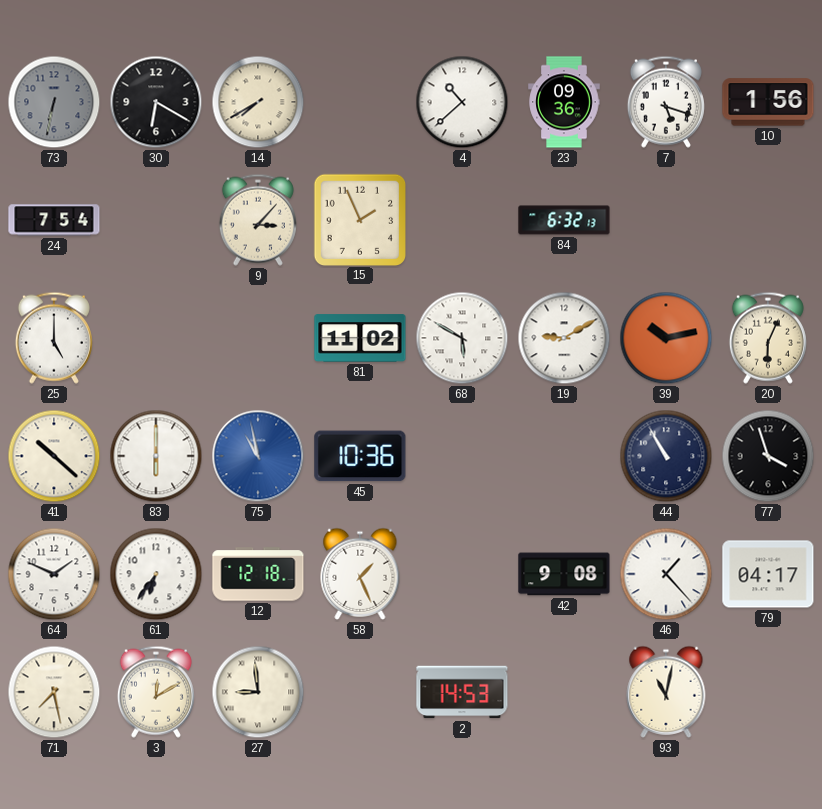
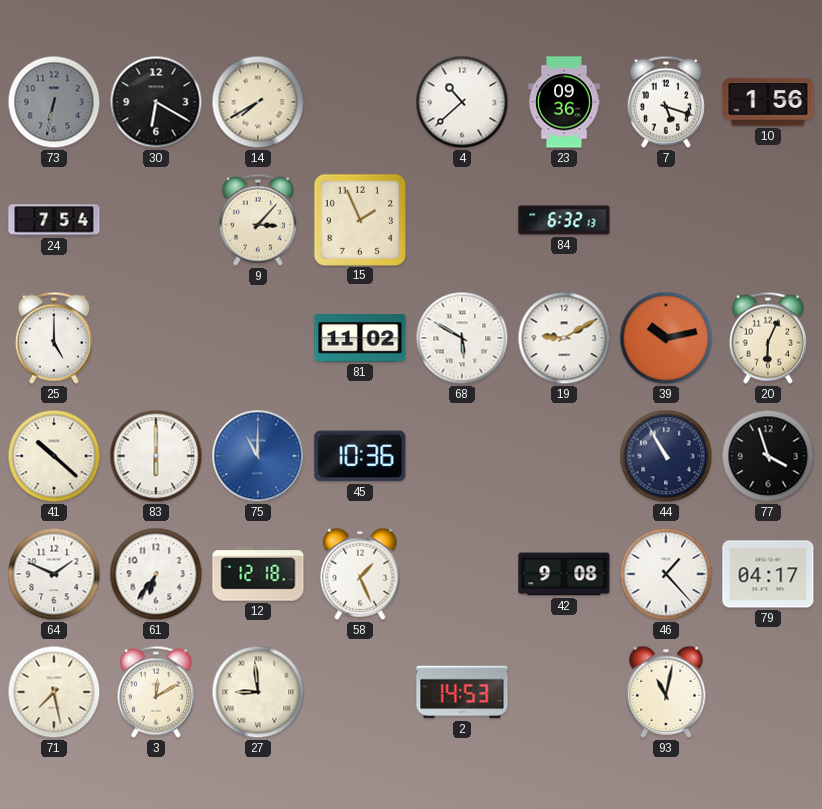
75: 10:58 -> 11:00
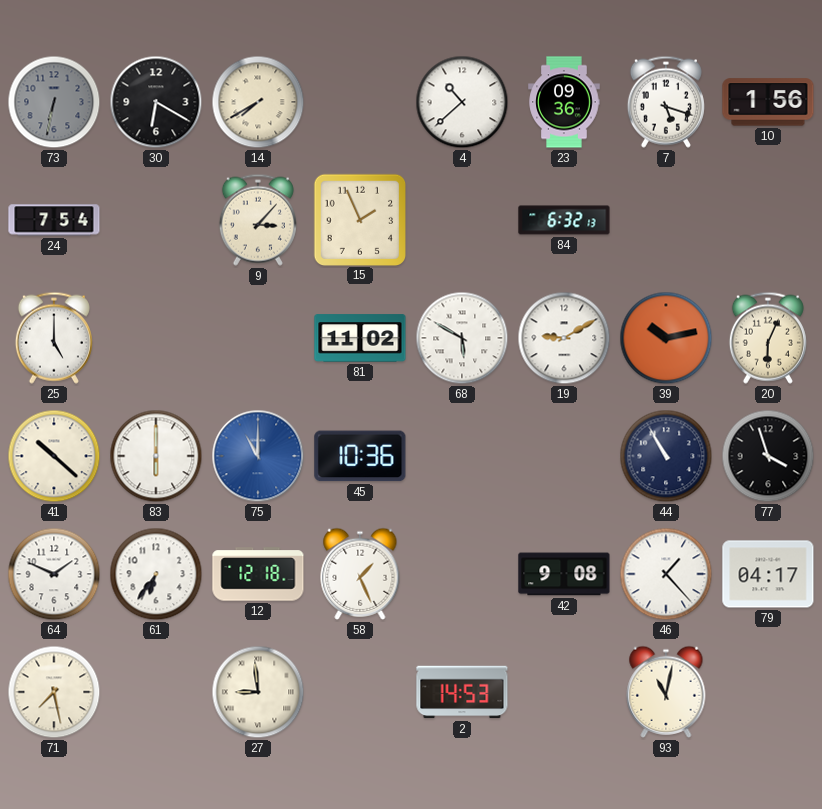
3: 12:10 -> none
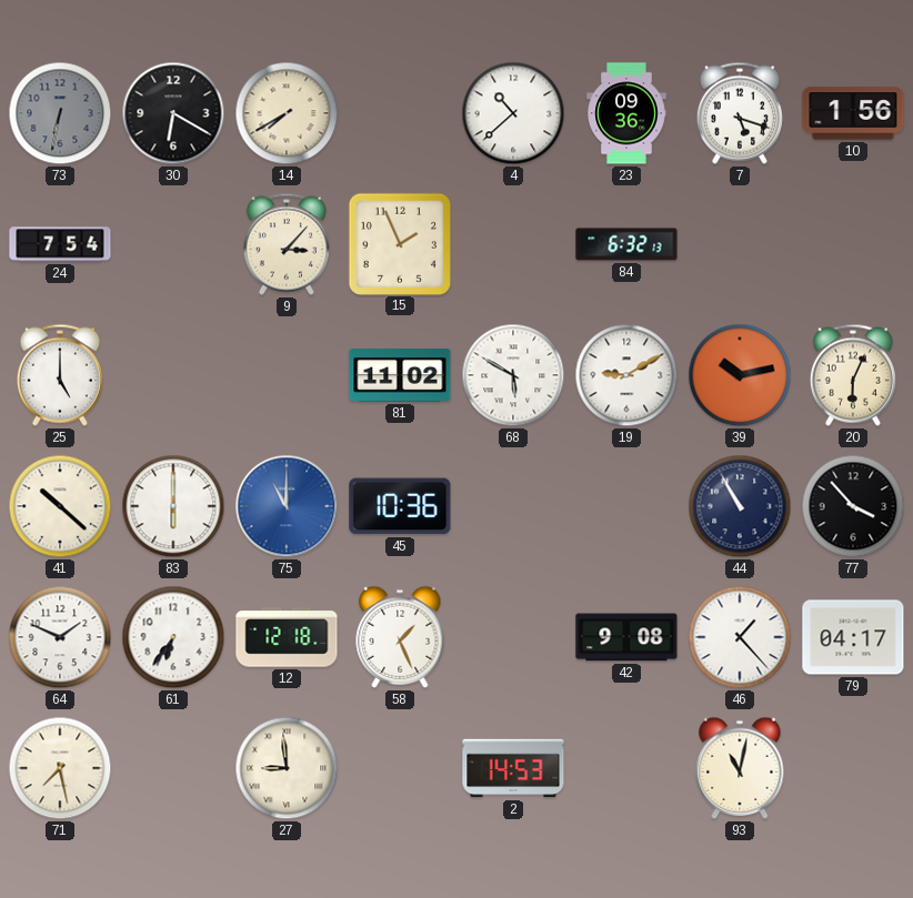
77: 3:57 -> 3:53
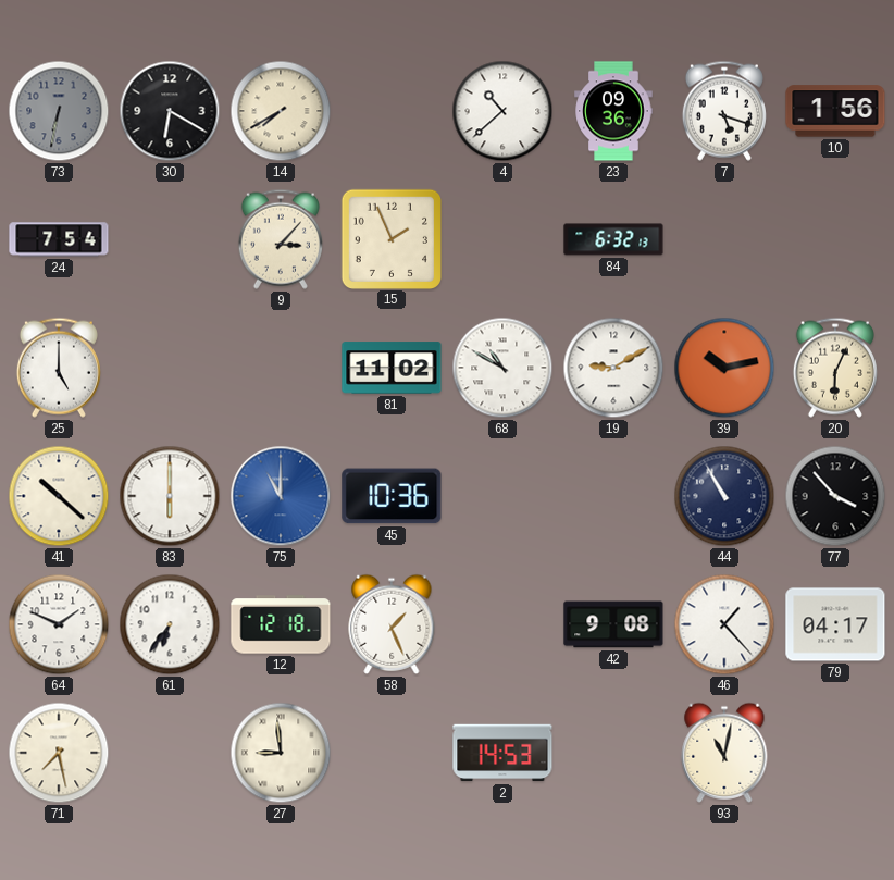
68: 5:50 -> 10:50
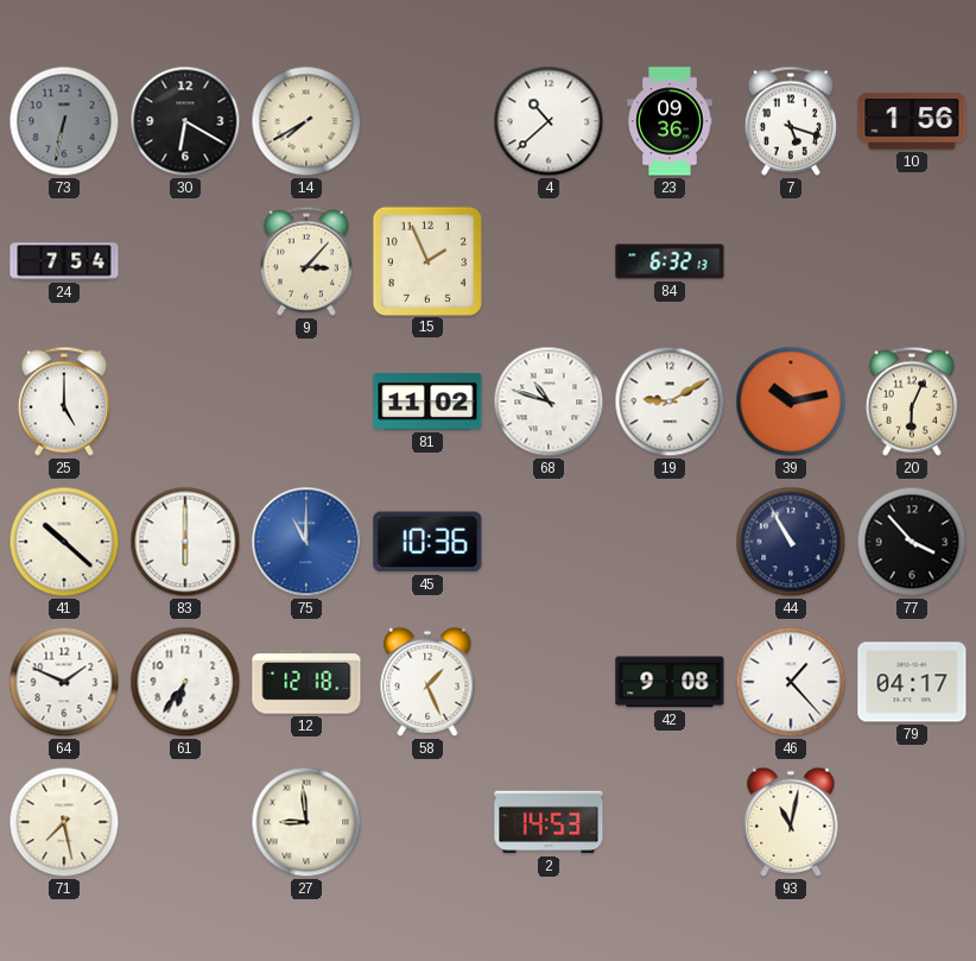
68: 10:50 -> 10:48
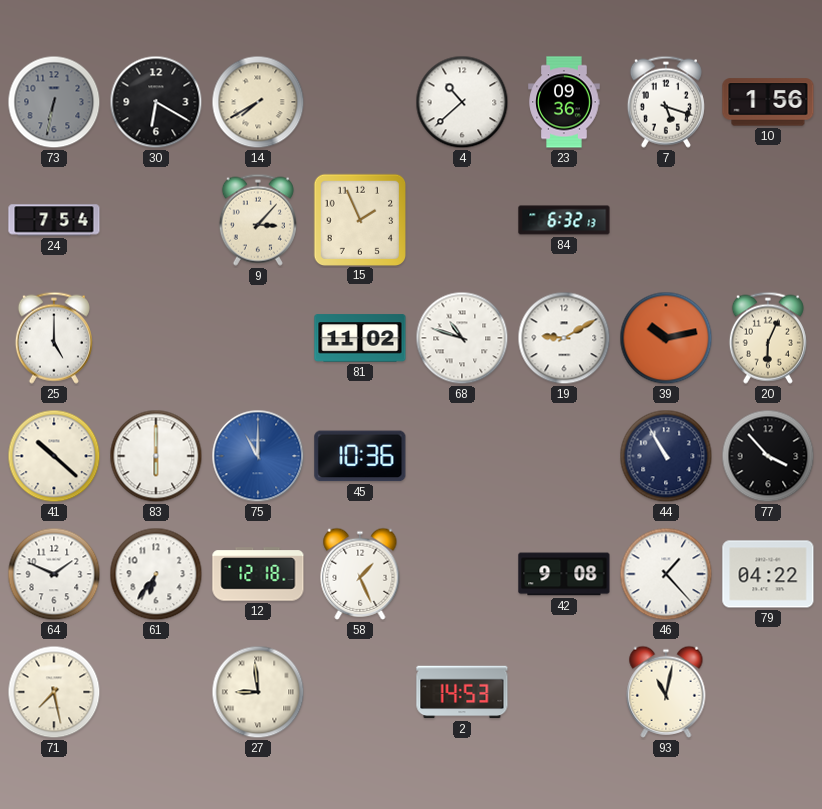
79: 04:17 -> 04:22
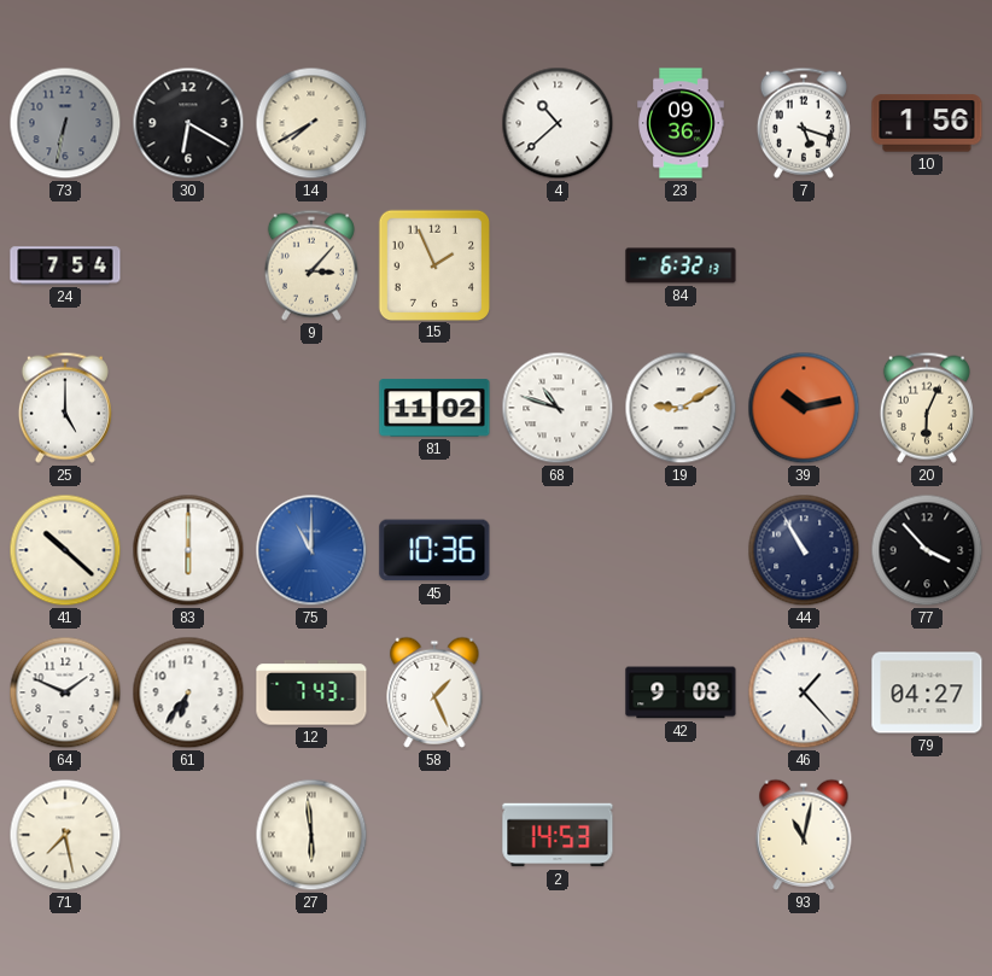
12: 12:18 -> 7:43
79: 04:22 -> 04:27
27: 8:59 -> 5:59
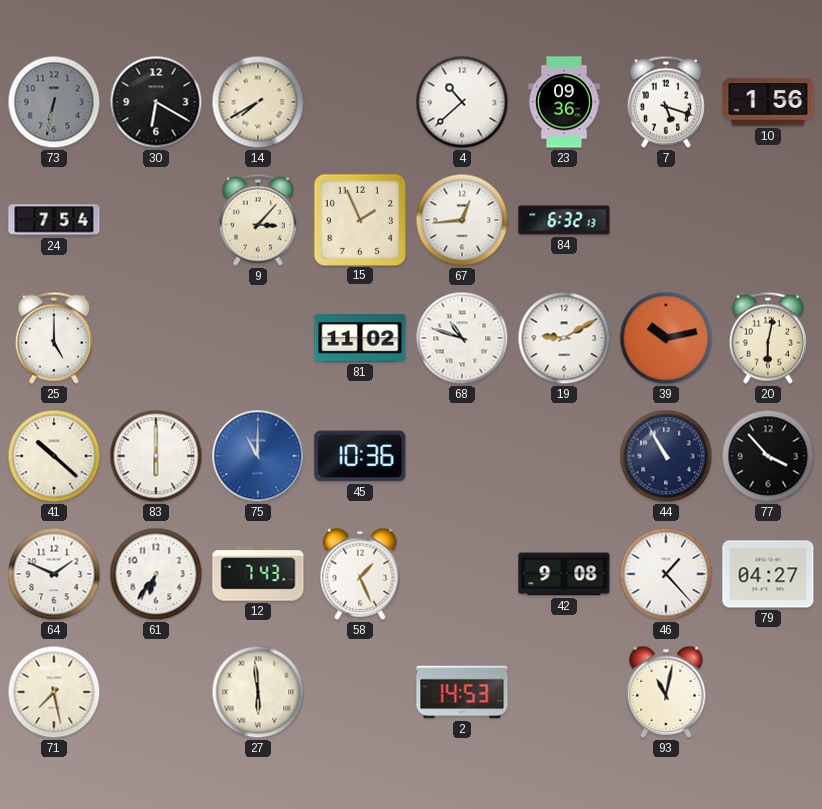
67: none -> 12:44
20: 6:04 -> 6:02
